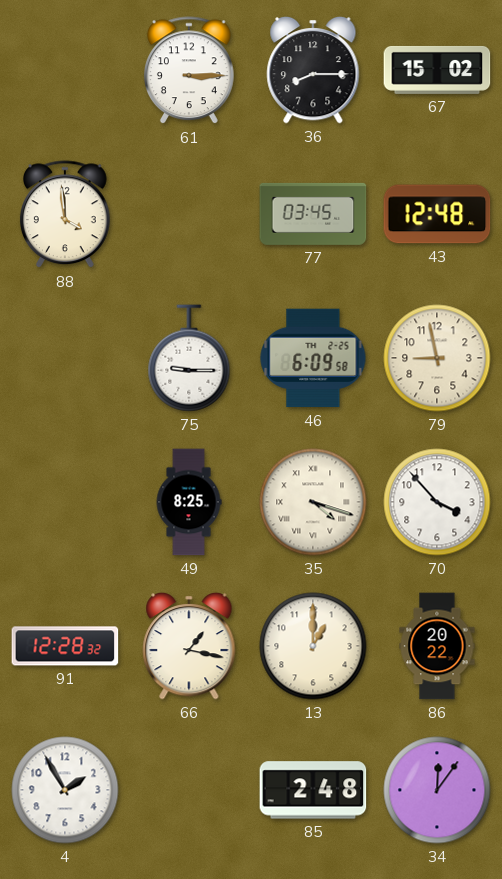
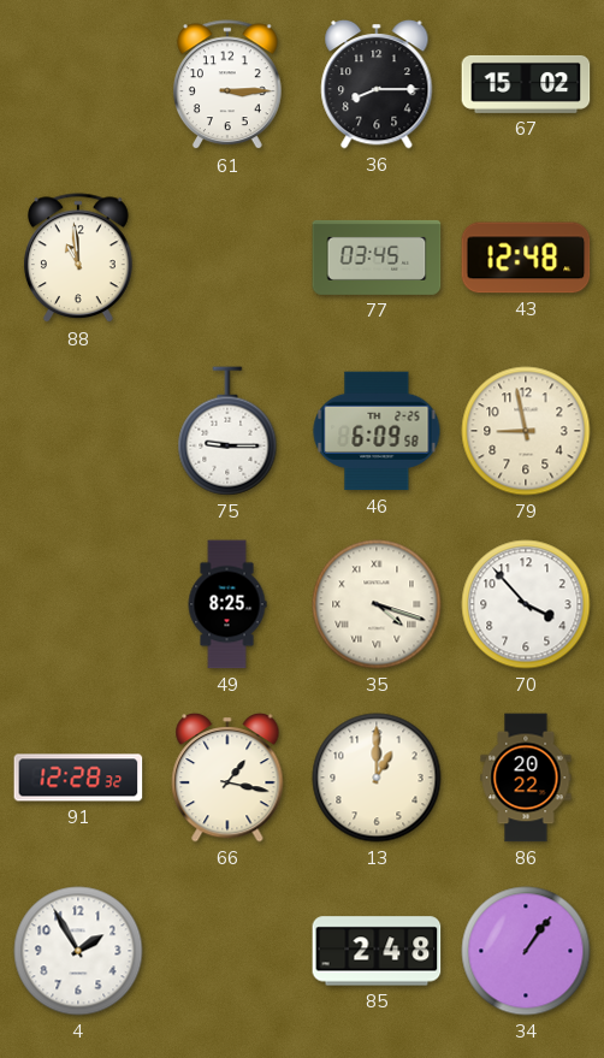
88: 3:59 -> 10:59
34: 12:06 -> 1:06
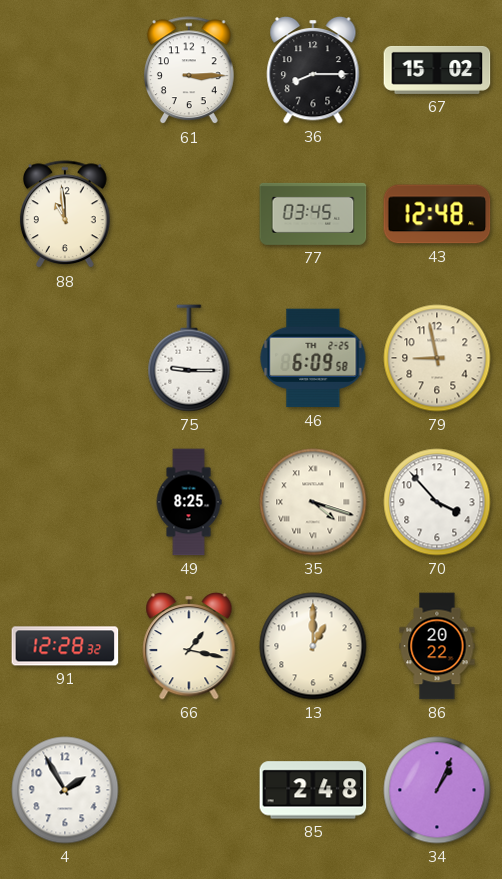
34: 1:06 -> 1:04
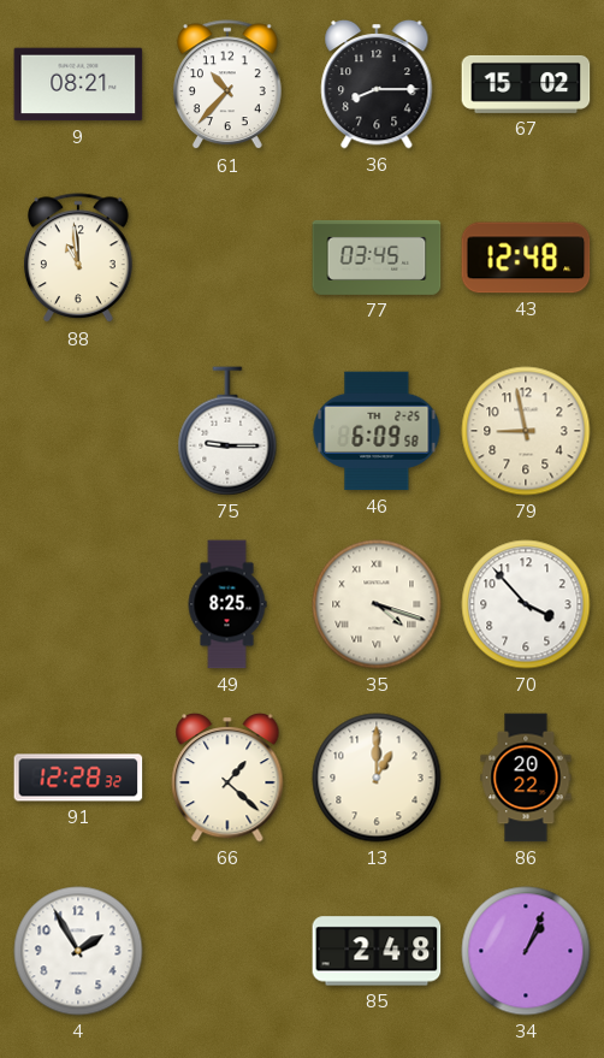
9: none -> 08:21
61: 3:15 -> 10:37
66: 1:17 -> 1:22
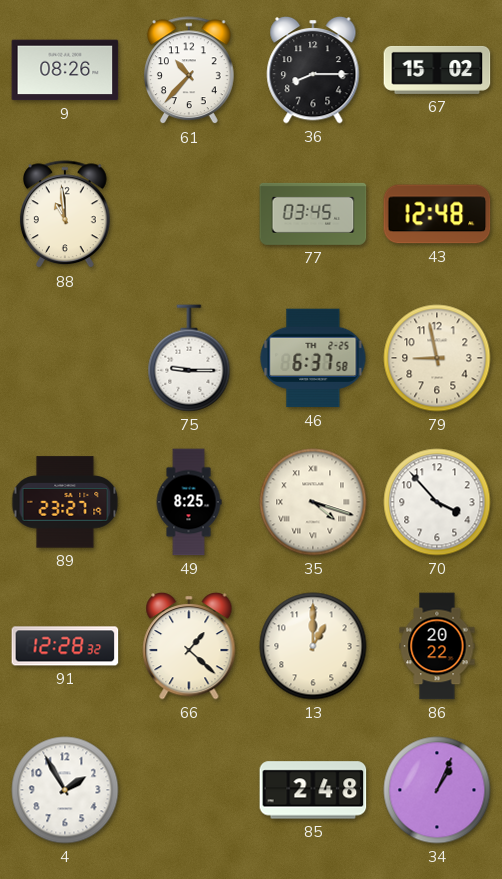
9: 08:21 -> 08:26
46: 6:09 -> 6:37
89: none -> 23:27
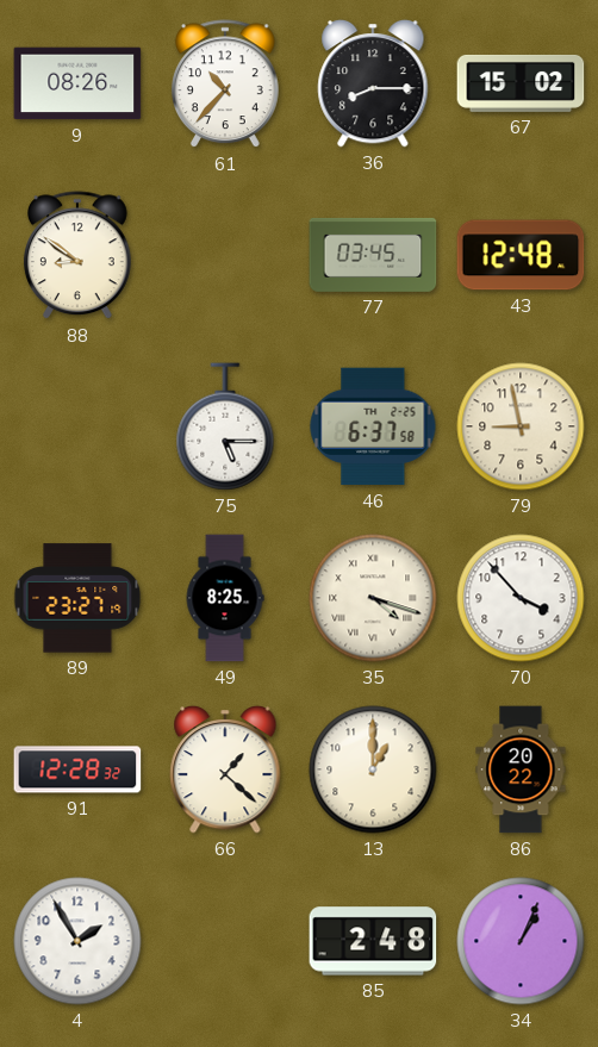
88: 10:59 -> 8:51
75: 9:15 -> 5:15
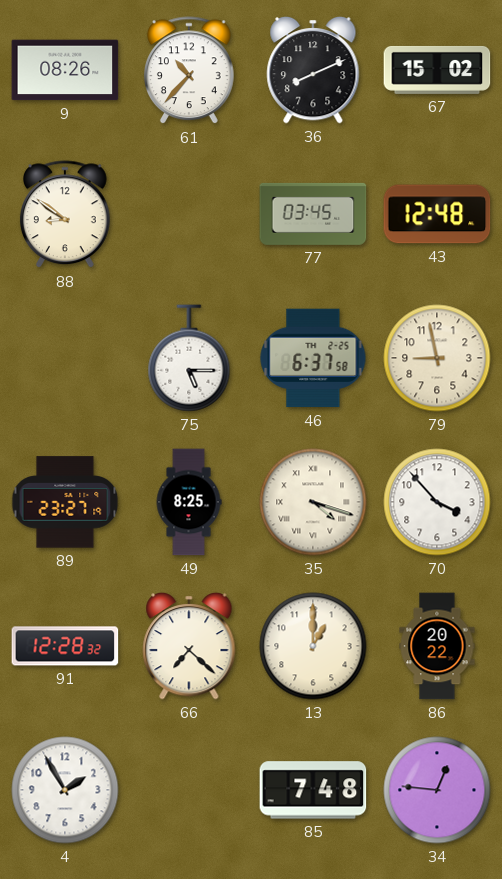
36: 8:15 -> 8:11
66: 1:22 -> 7:22
85: 2:48 -> 7:48
34: 1:04 -> 12:46
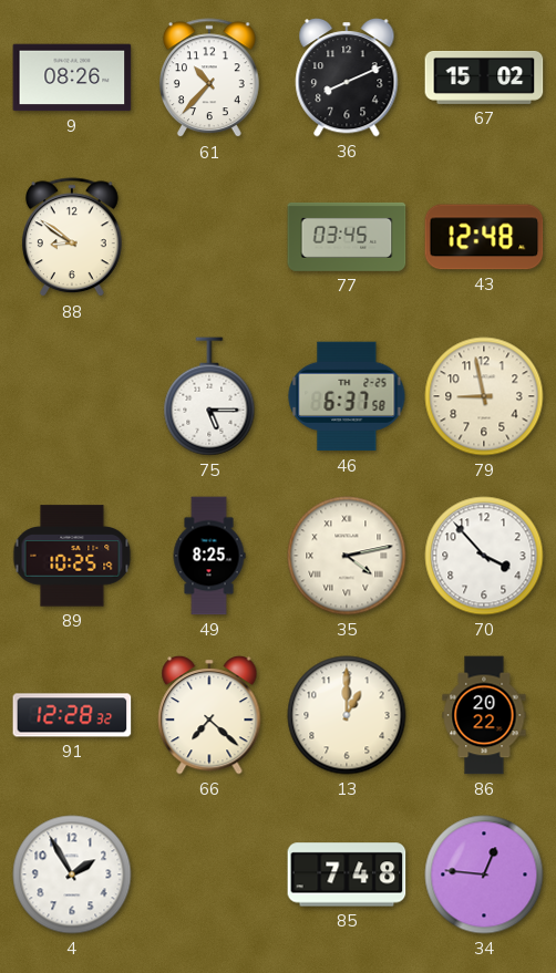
89: 23:27 -> 10:25
35: 4:18 -> 4:13
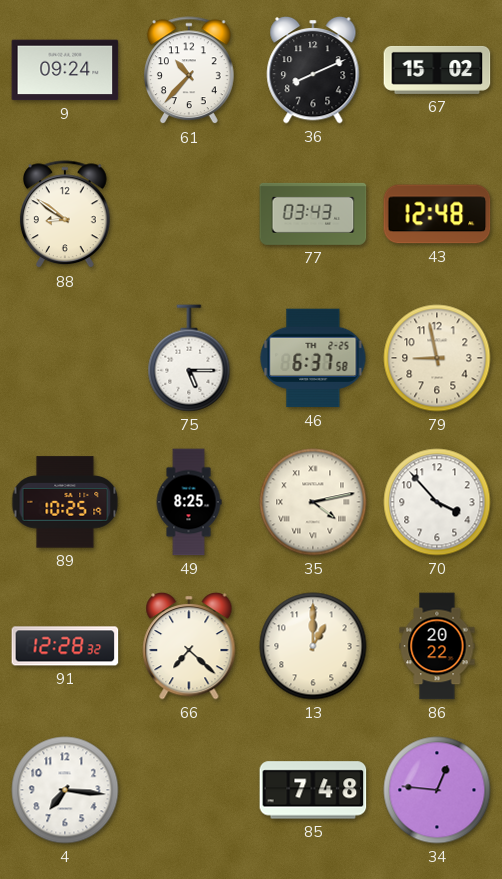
9: 08:26 -> 09:24
77: 03:45 -> 03:43
4: 1:55 -> 7:16
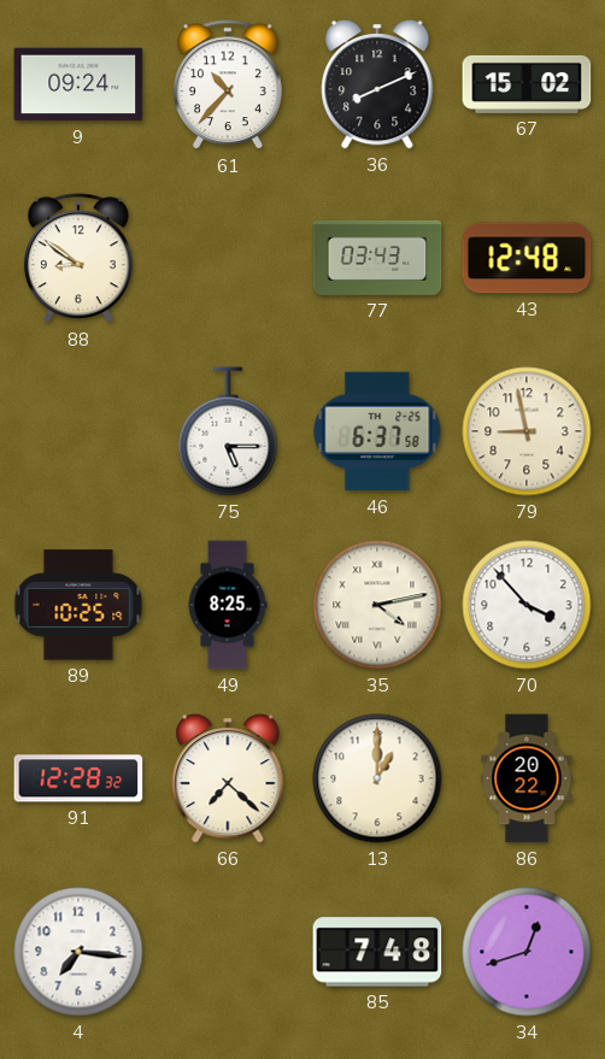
34: 12:46 -> 12:42
